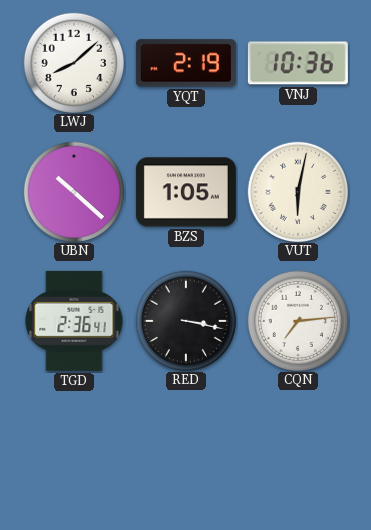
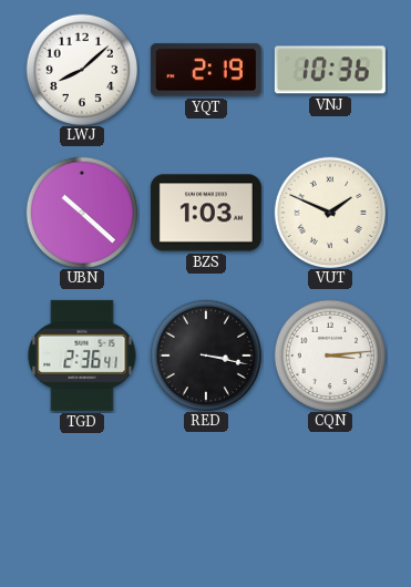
BZS: 1:05 -> 1:03
VUT: 6:02 -> 1:49
CQN: 7:14 -> 3:14
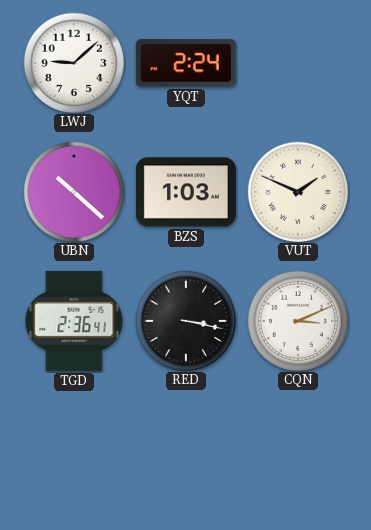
LWJ: 8:08 -> 9:08
YQT: 2:19 -> 2:24
VNJ: 10:36 -> none
CQN: 3:14 -> 3:11
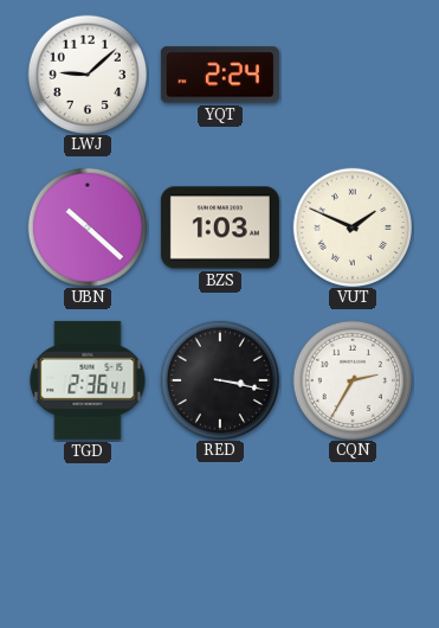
CQN: 3:11 -> 2:35
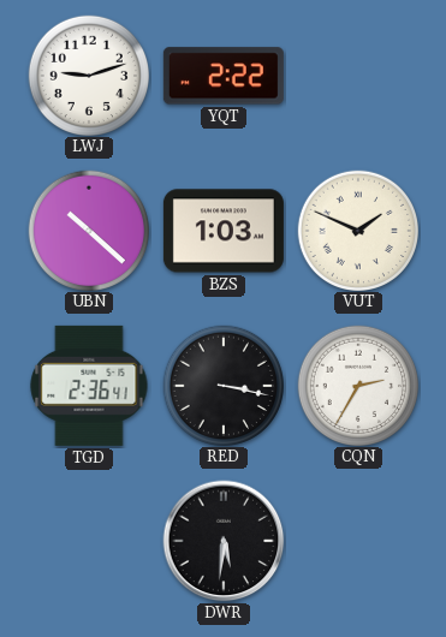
LWJ: 9:08 -> 9:12
YQT: 2:24 -> 2:22
DWR: none -> 5:31
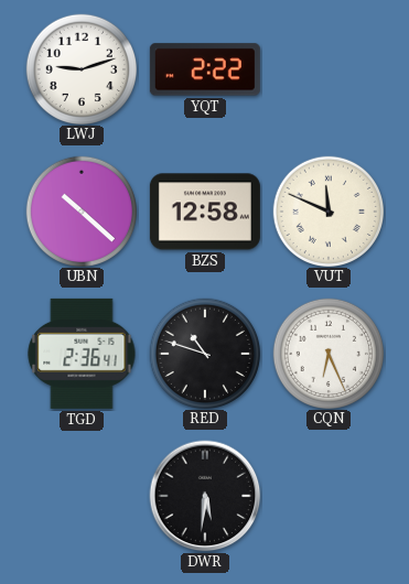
BZS: 1:03 -> 12:58
VUT: 1:49 -> 11:49
RED: 3:17 -> 10:48
CQN: 2:35 -> 6:26
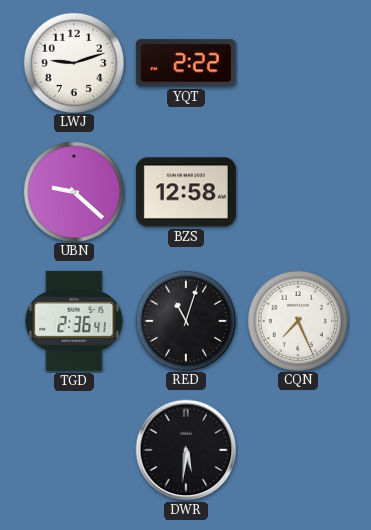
UBN: 10:22 -> 9:22
VUT: 11:49 -> none
RED: 10:48 -> 11:03
CQN: 6:26 -> 7:26
